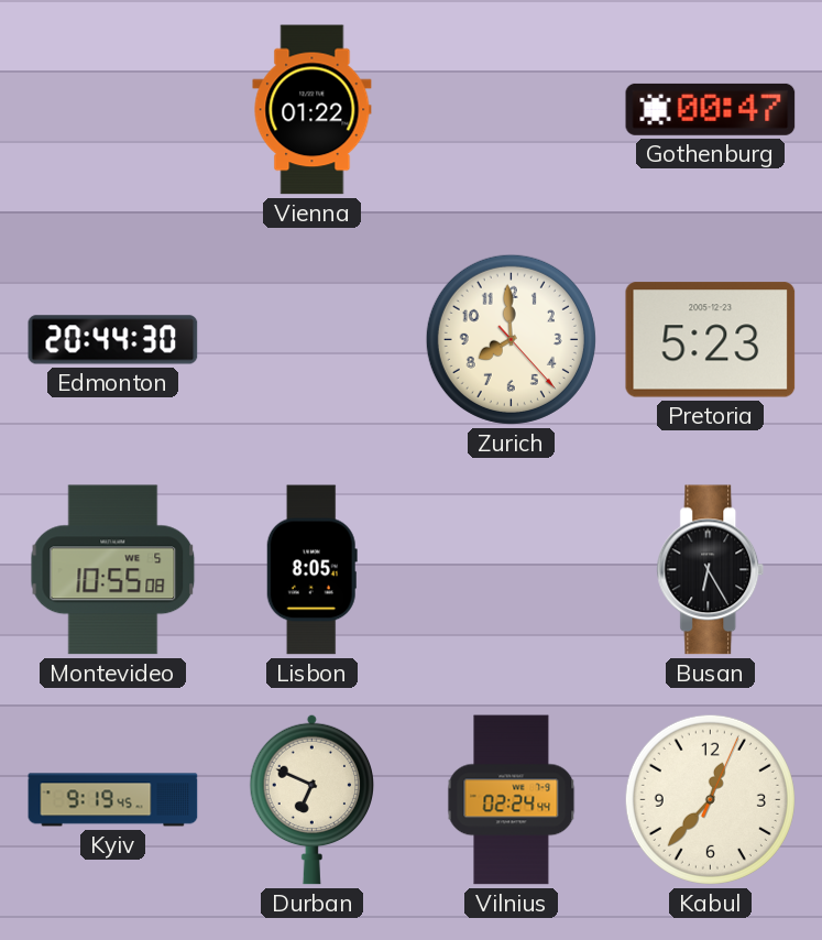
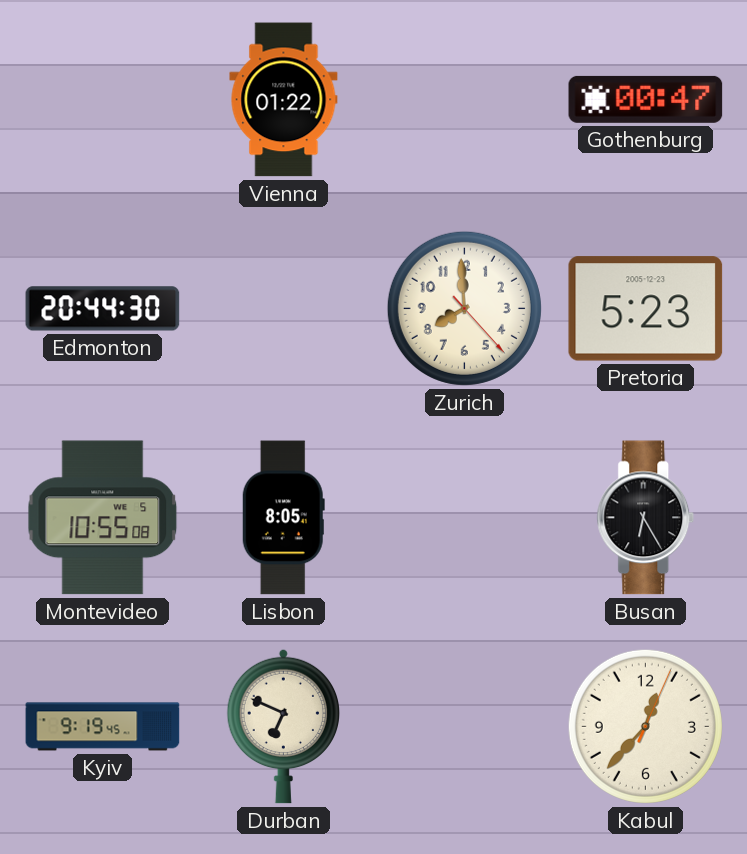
Vilnius: 02:24 -> none
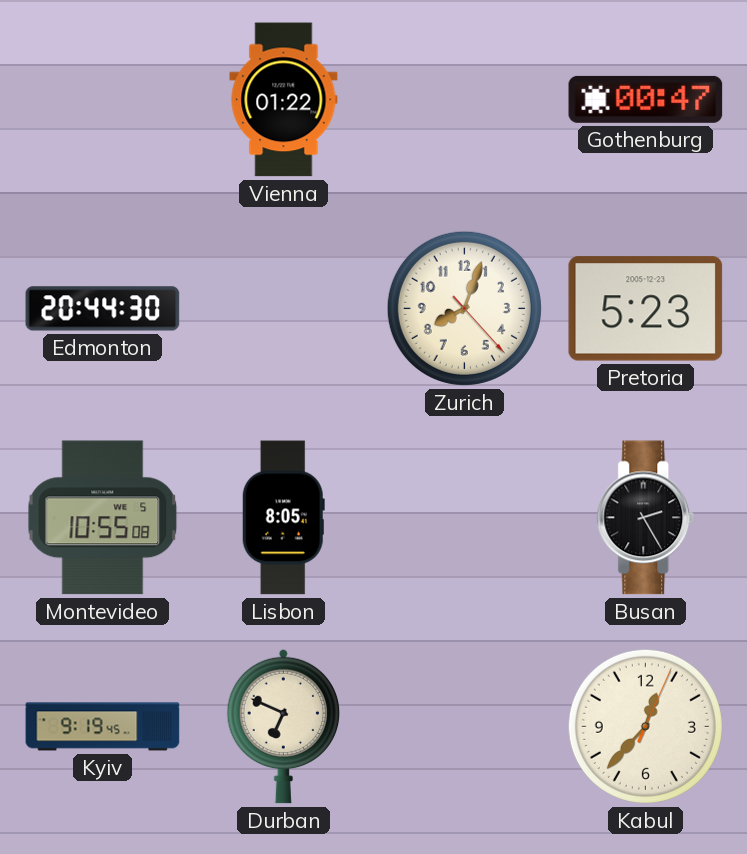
Zurich: 7:59 -> 8:03
Busan: 6:25 -> 2:25
